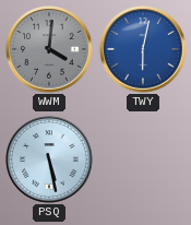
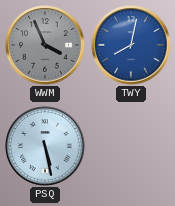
WWM: 4:01 -> 3:56
TWY: 6:02 -> 8:02
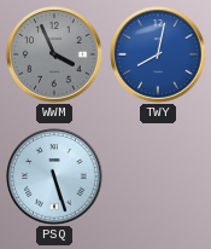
PSQ: 5:28 -> 5:27
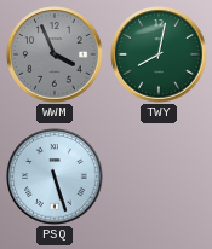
TWY dial: blue -> green
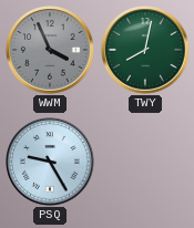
PSQ: 5:27 -> 9:25
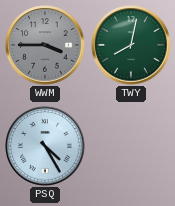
WWM: 3:56 -> 3:45
PSQ: 9:25 -> 4:25
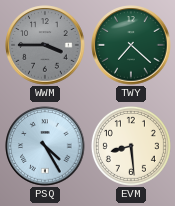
TWY: 8:02 -> 7:22
EVM: none -> 8:29
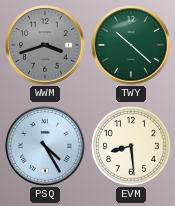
WWM: 3:45 -> 3:42
TWY: 7:22 -> 10:22
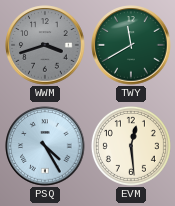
TWY: 10:22 -> 11:40
EVM: 8:29 -> 12:29
